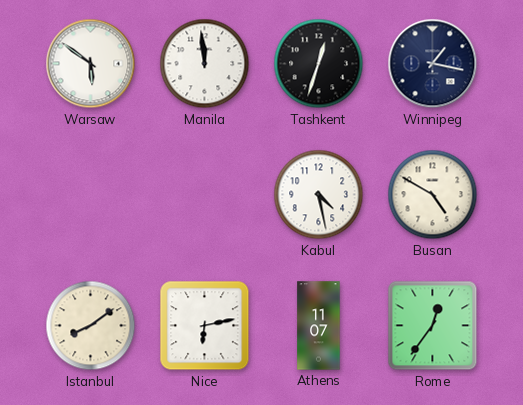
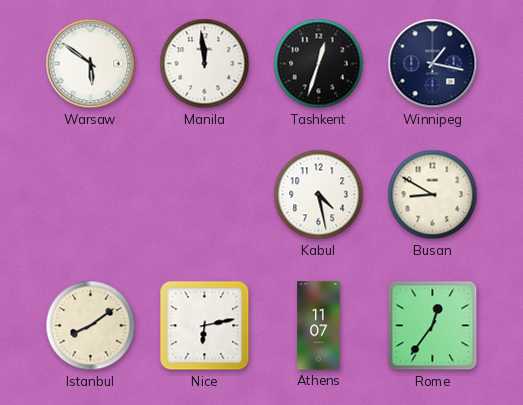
Busan: 4:50 -> 8:50
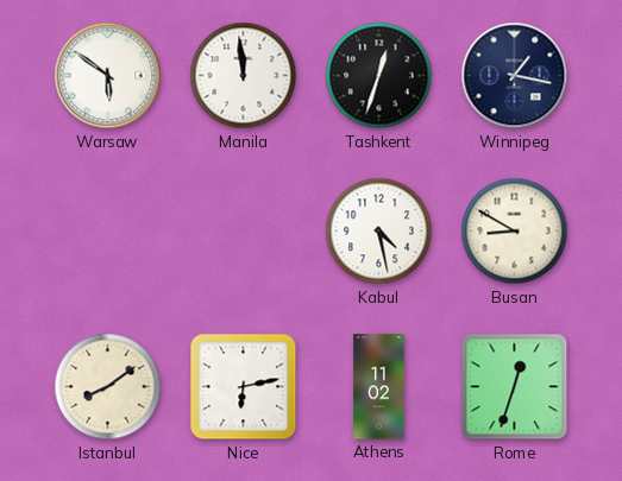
Athens: 11:07 -> 11:02
Rome: 12:36 -> 12:33
